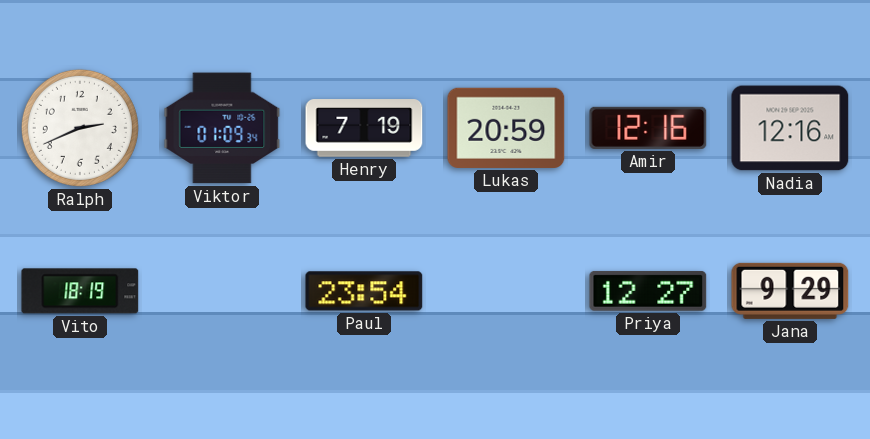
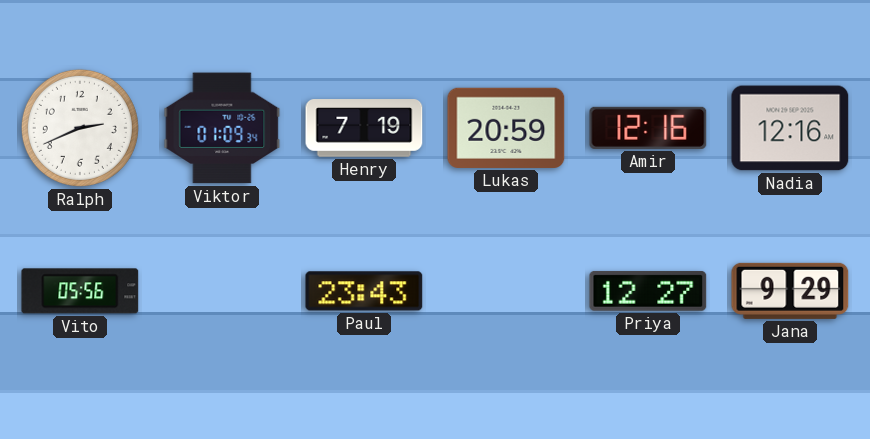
Vito: 18:19 -> 05:56
Paul: 23:54 -> 23:43
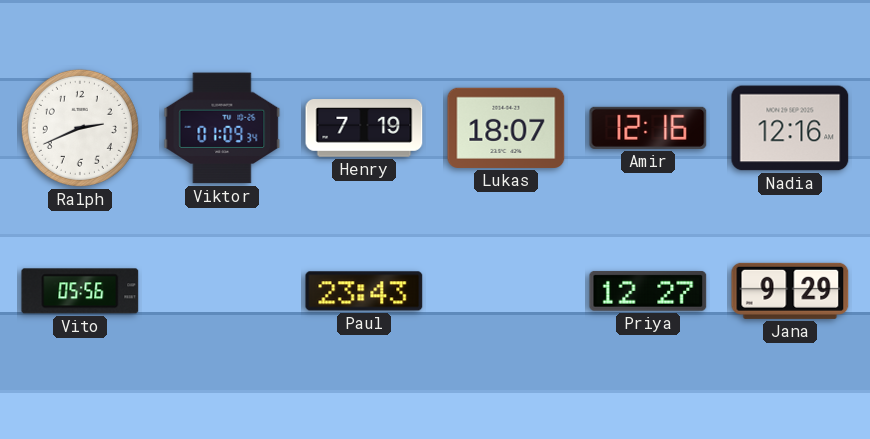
Lukas: 20:59 -> 18:07
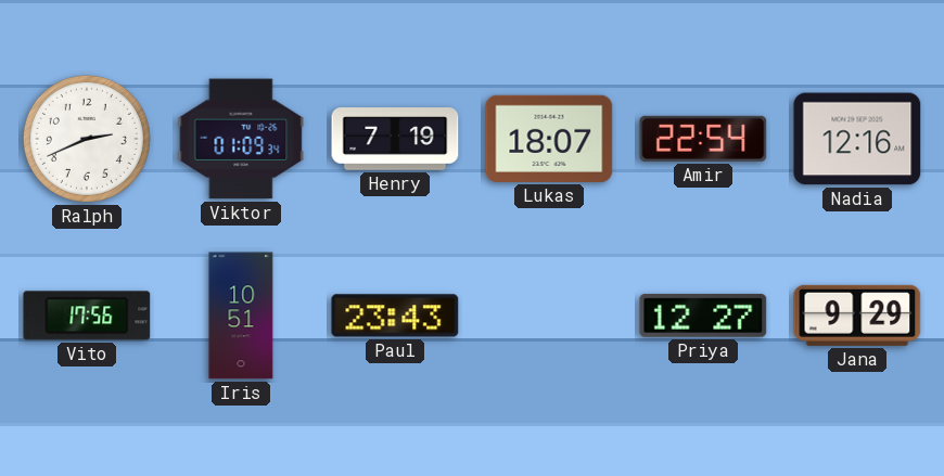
Amir: 12:16 -> 22:54
Vito: 05:56 -> 17:56
Iris: none -> 10:51
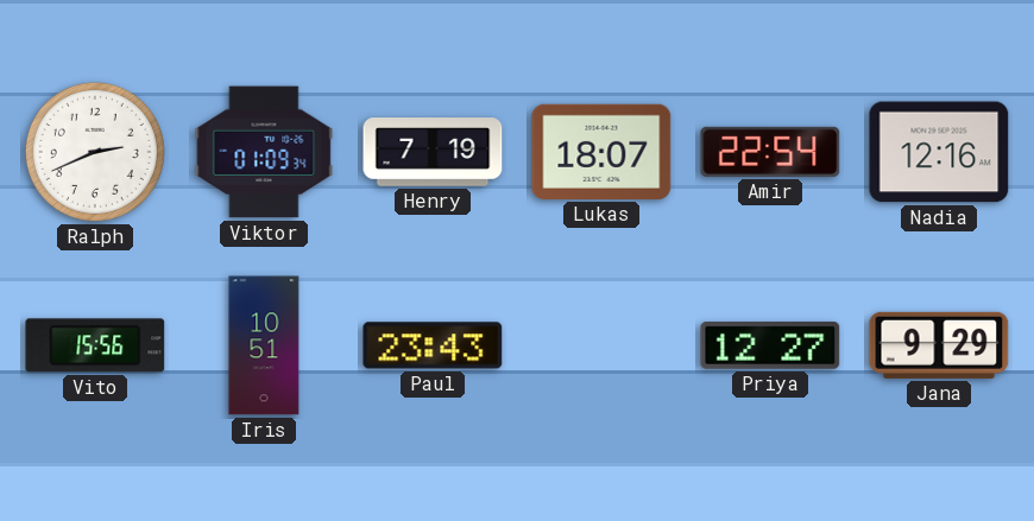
Vito: 17:56 -> 15:56
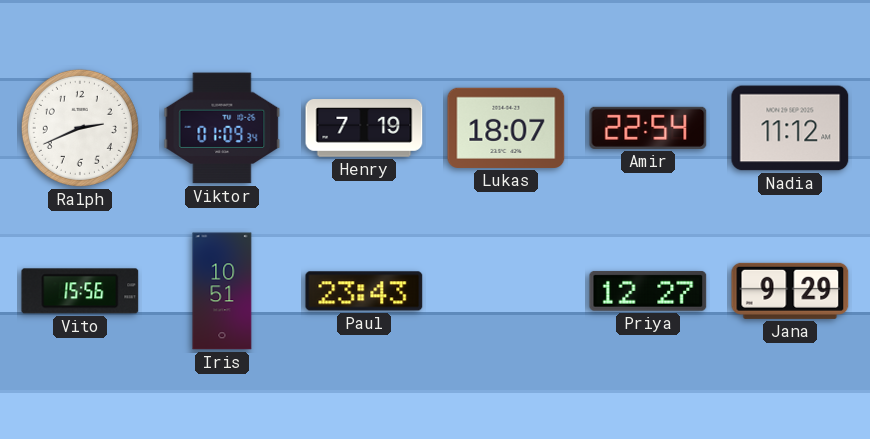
Nadia: 12:16 -> 11:12
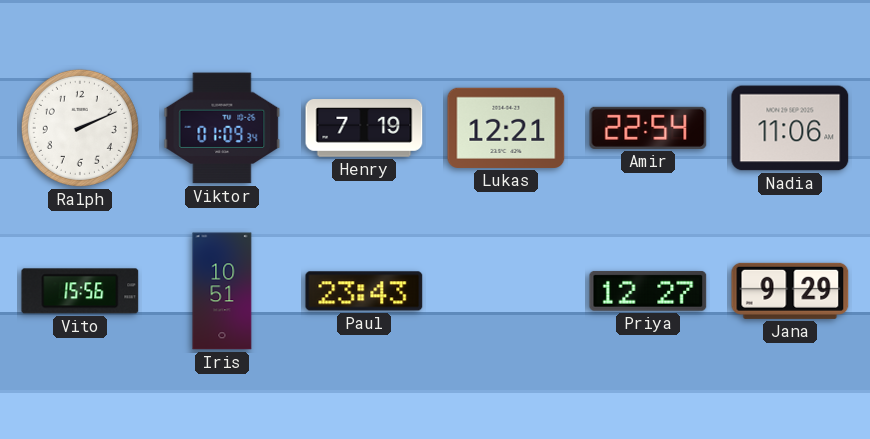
Ralph: 2:41 -> 2:11
Lukas: 18:07 -> 12:21
Nadia: 11:12 -> 11:06
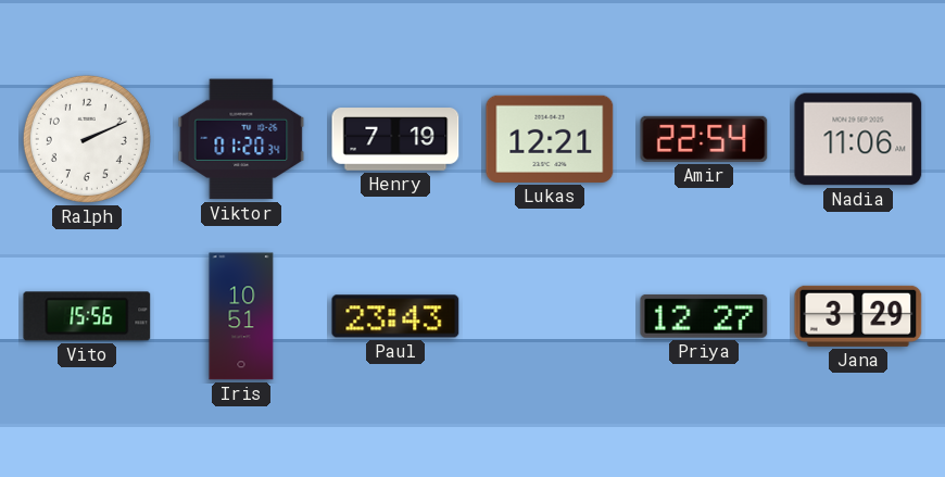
Viktor: 01:09 -> 01:20
Jana: 9:29 -> 3:29
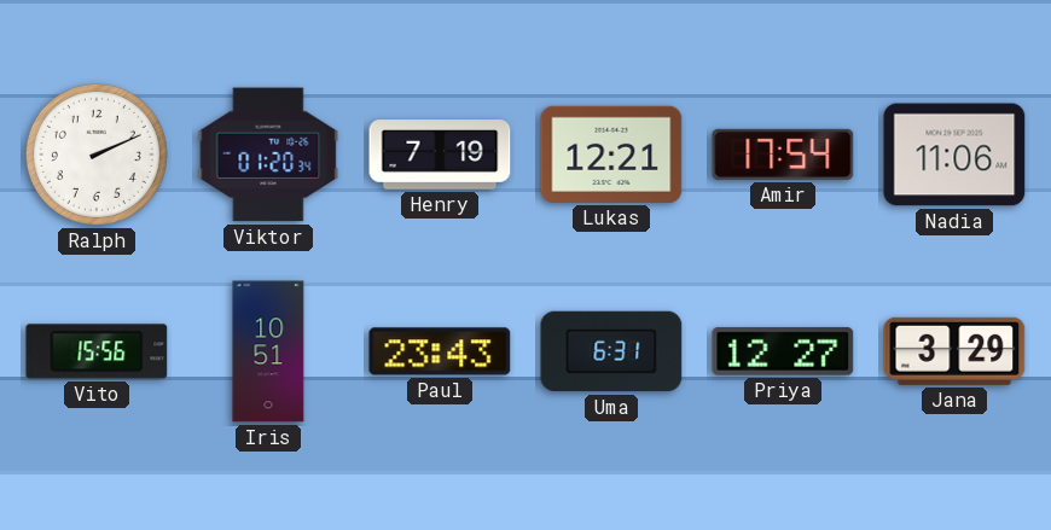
Amir: 22:54 -> 17:54
Uma: none -> 6:31
